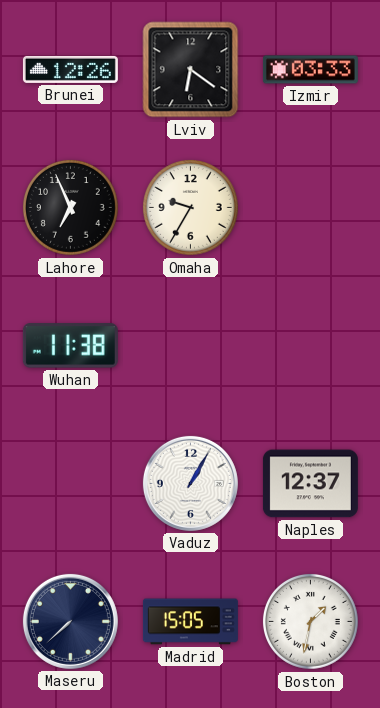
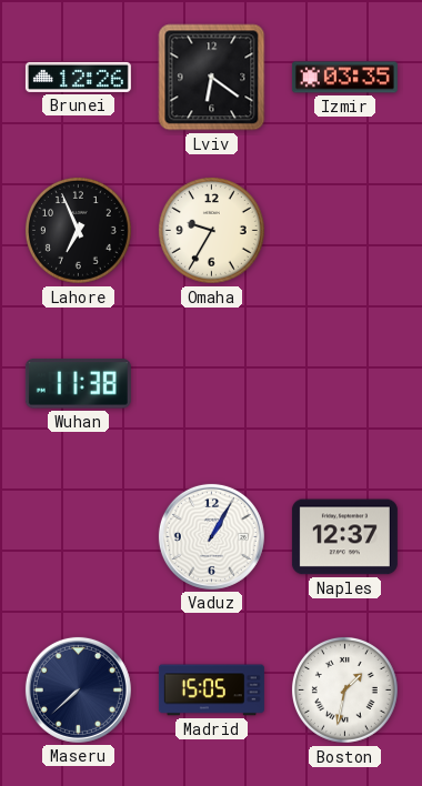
Izmir: 03:33 -> 03:35
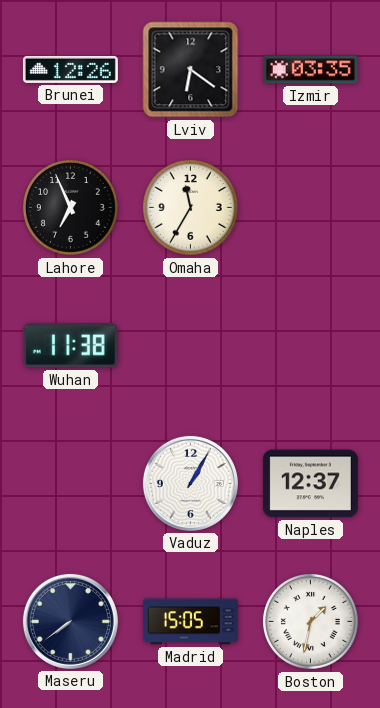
Omaha: 9:35 -> 11:35
Maseru: 7:38 -> 7:39
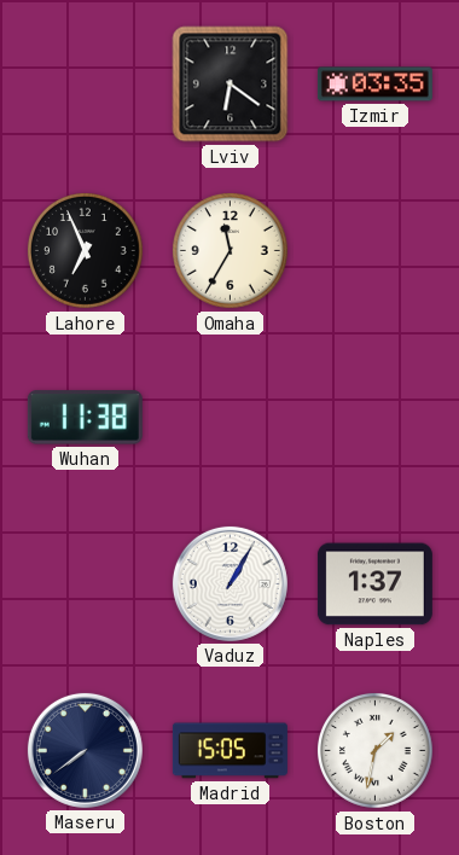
Brunei: 12:26 -> none
Naples: 12:37 -> 1:37
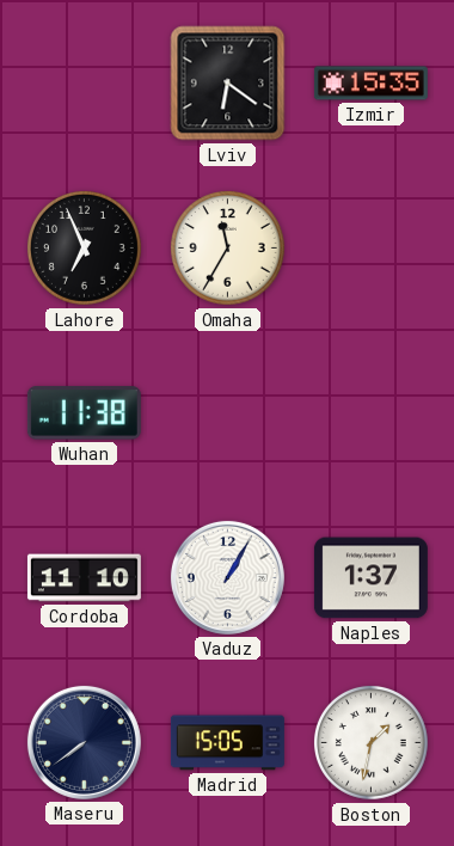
Izmir: 03:35 -> 15:35
Cordoba: none -> 11:10
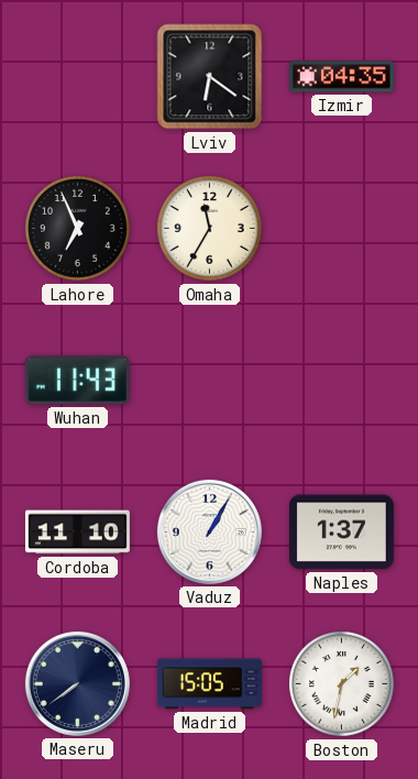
Izmir: 15:35 -> 04:35
Wuhan: 11:38 -> 11:43
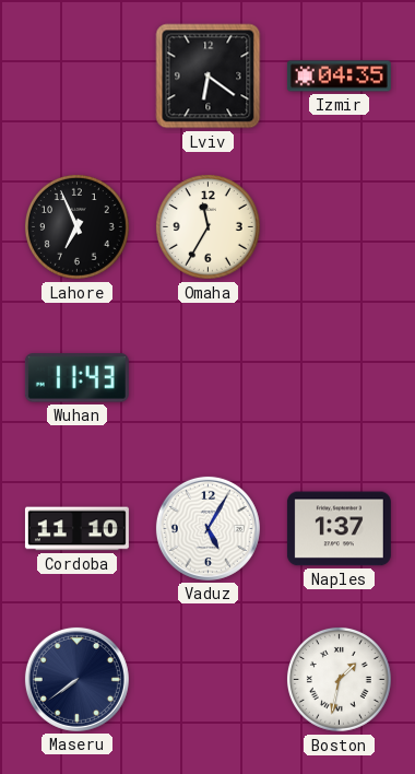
Vaduz: 1:05 -> 5:05
Madrid: 15:05 -> none
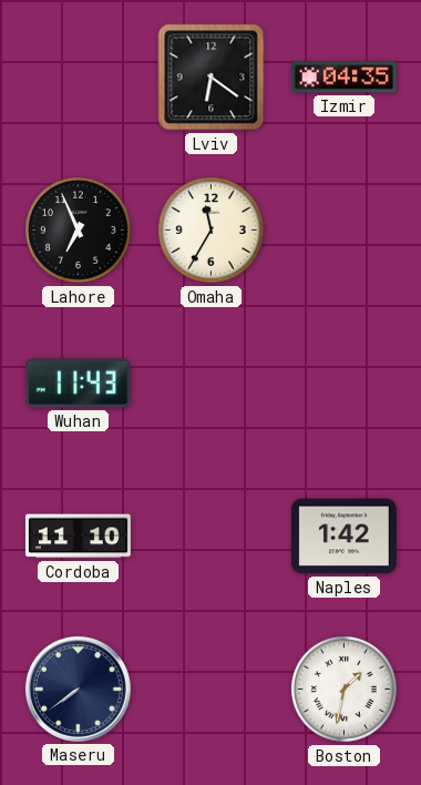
Vaduz: 5:05 -> none
Naples: 1:37 -> 1:42
